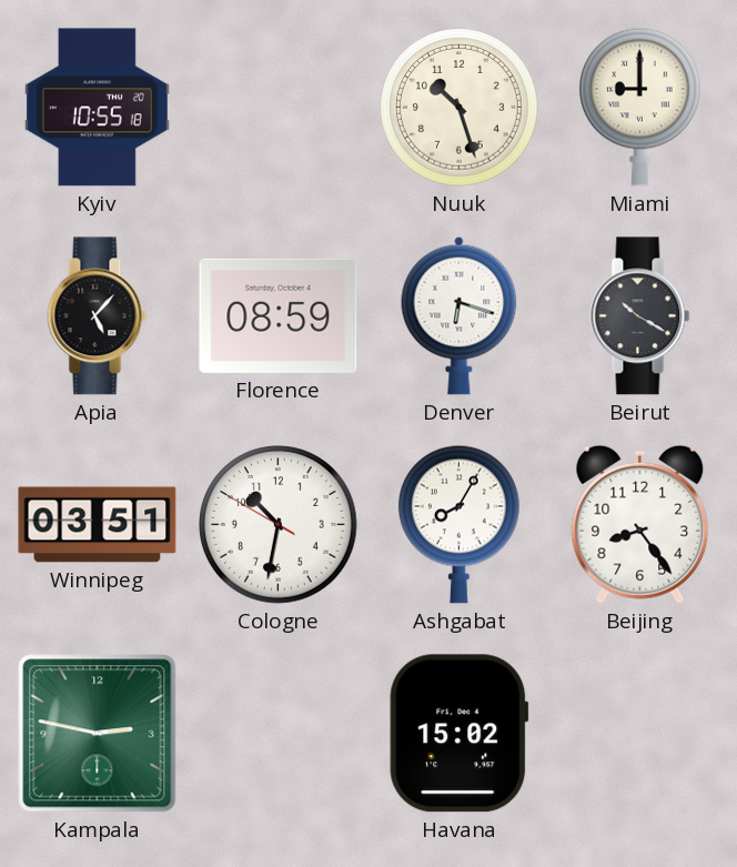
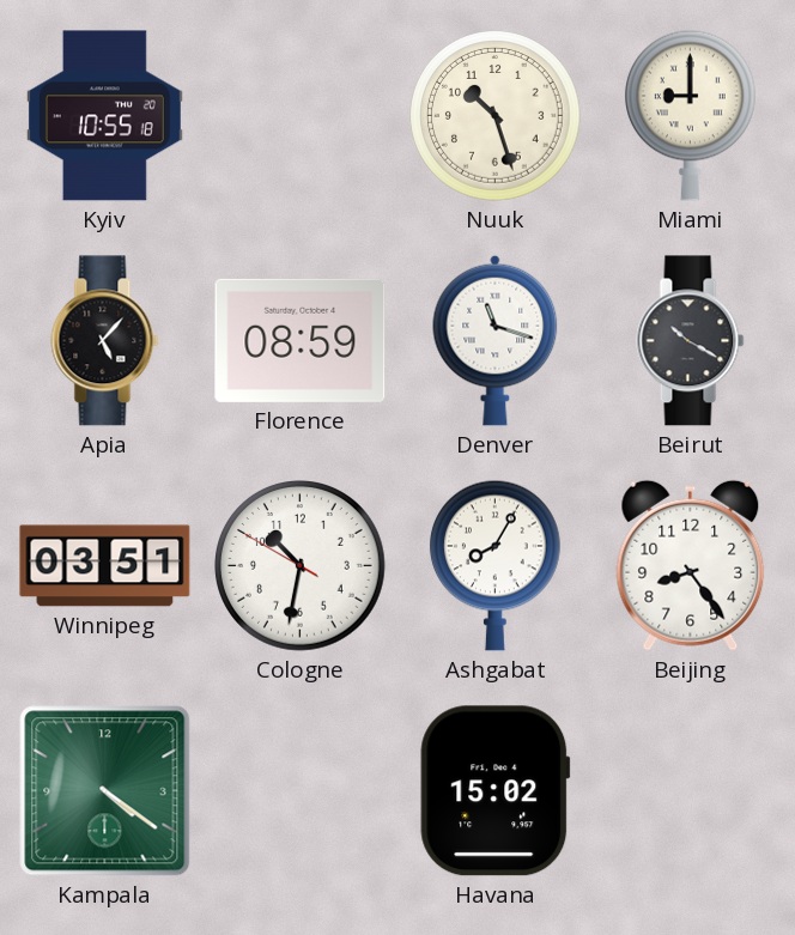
Denver: 6:18 -> 11:18
Kampala: 2:47 -> 4:21
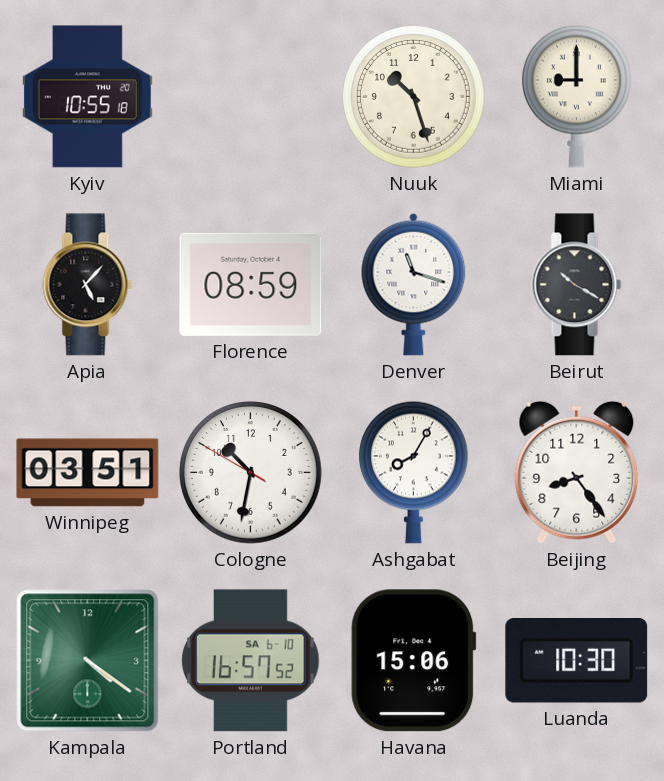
Portland: none -> 16:57
Havana: 15:02 -> 15:06
Luanda: none -> 10:30
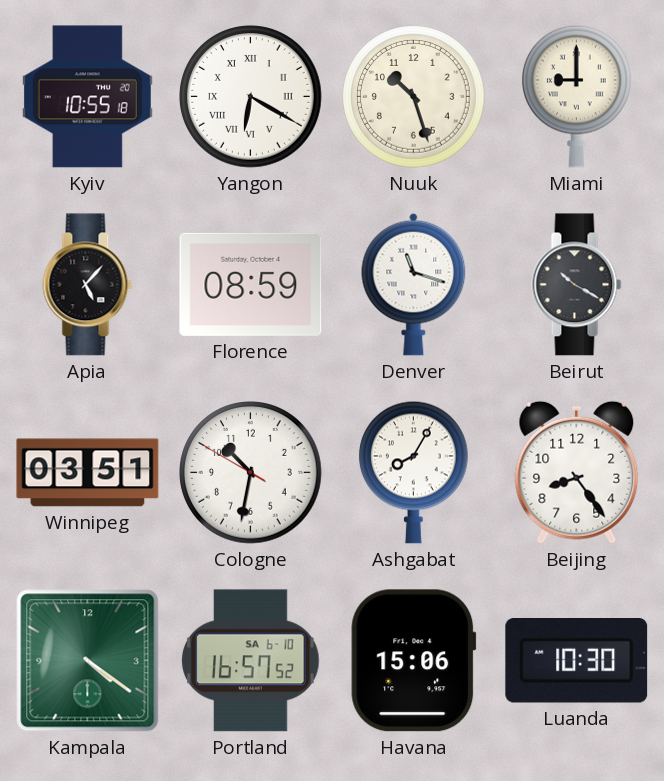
Yangon: none -> 6:20
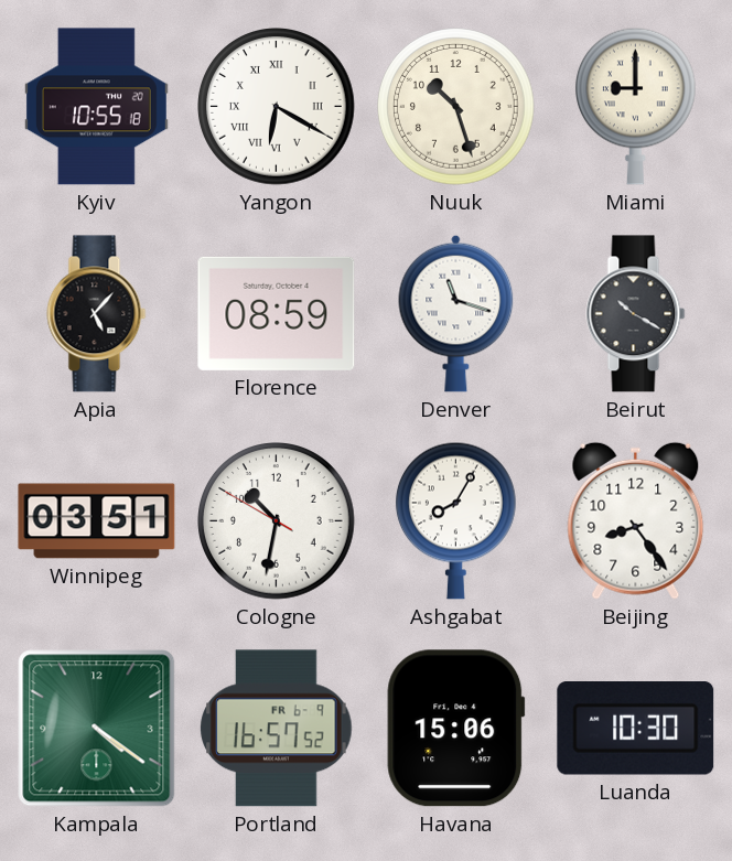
Portland date: SA 6-10 -> FR 6-9
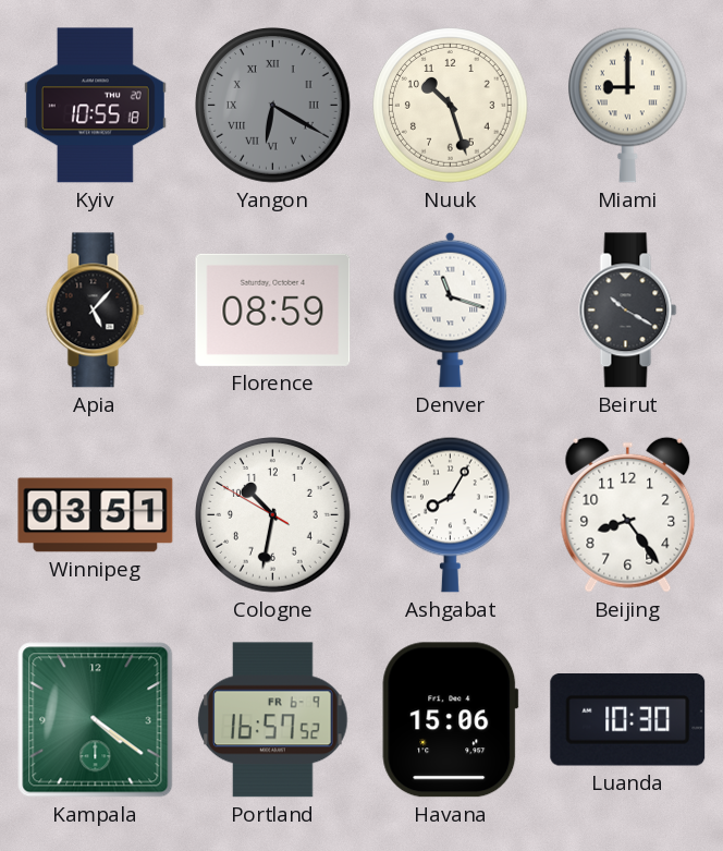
Yangon dial: white -> grey
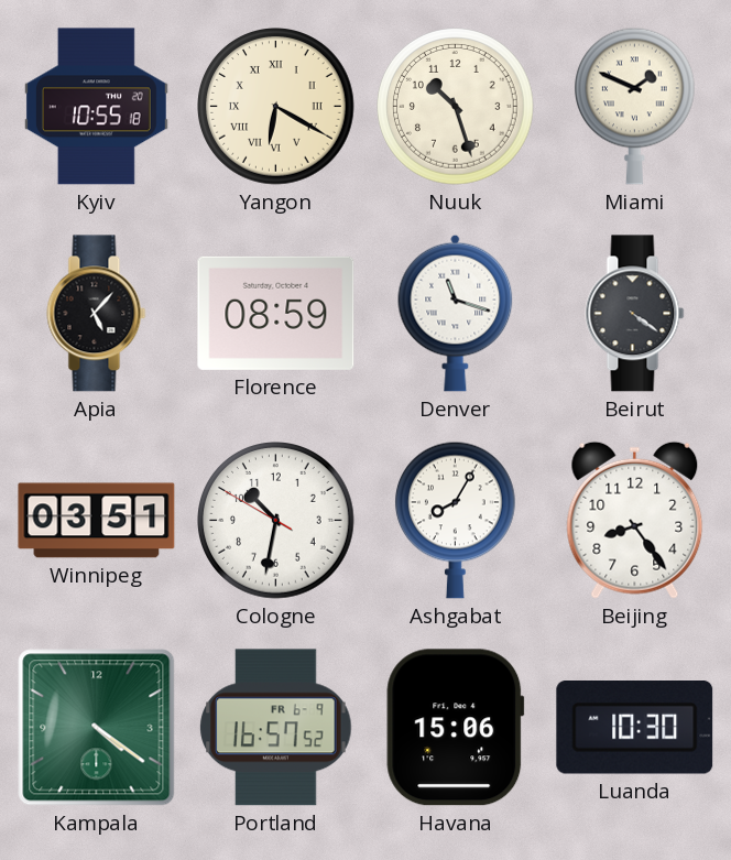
Yangon dial: grey -> cream
Miami: 9:00 -> 1:49
Beirut: 10:20 -> 4:21
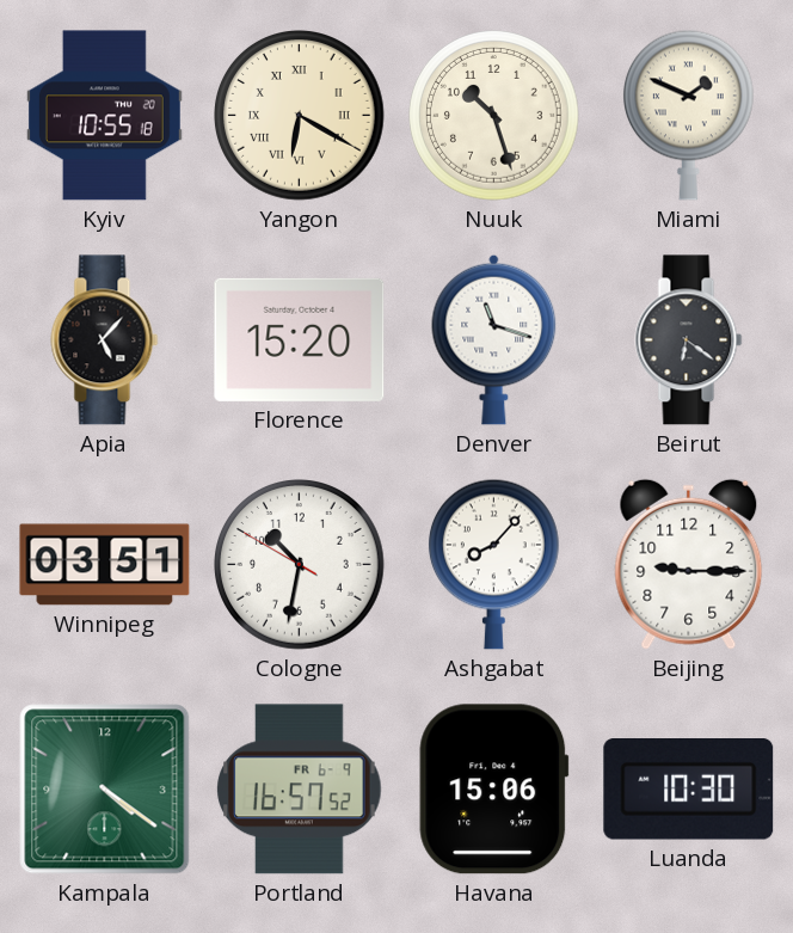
Florence: 08:59 -> 15:20
Beirut: 4:21 -> 6:21
Ashgabat: 8:05 -> 8:07
Beijing: 8:24 -> 9:15
